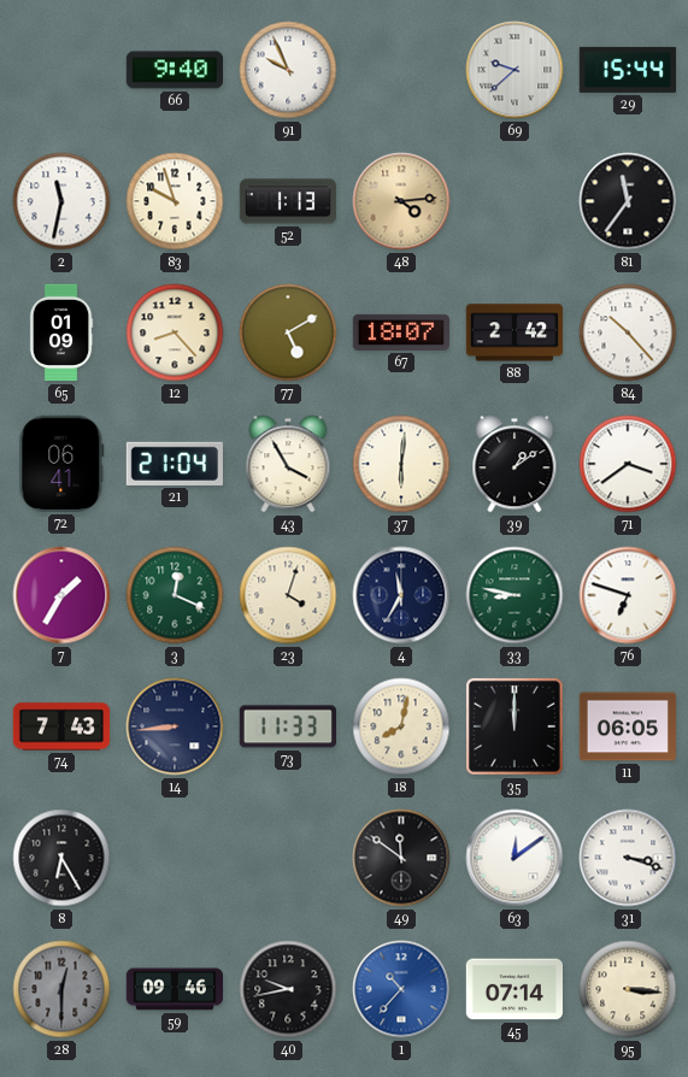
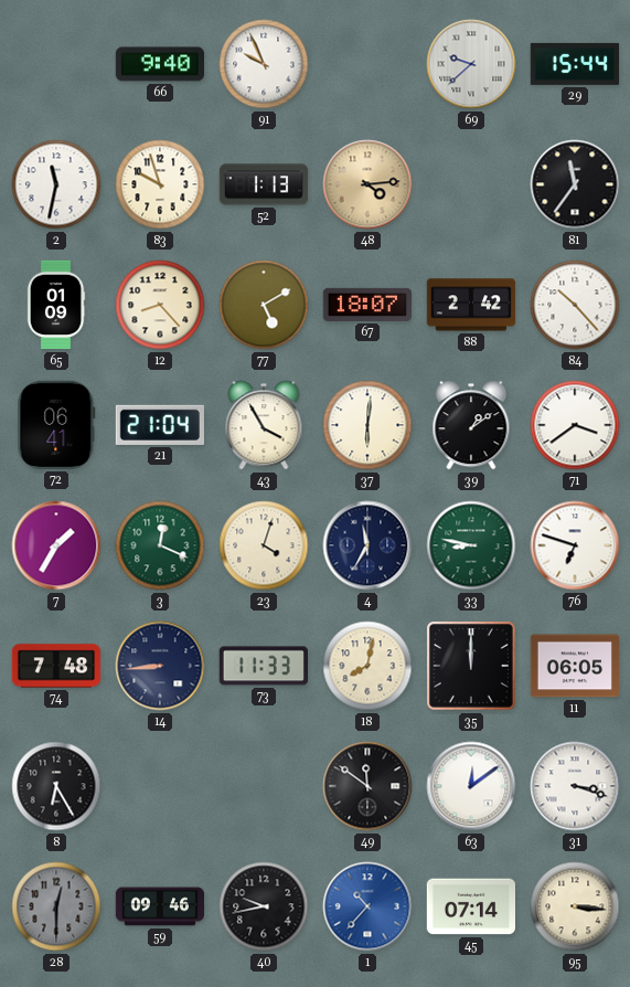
74: 7:43 -> 7:48
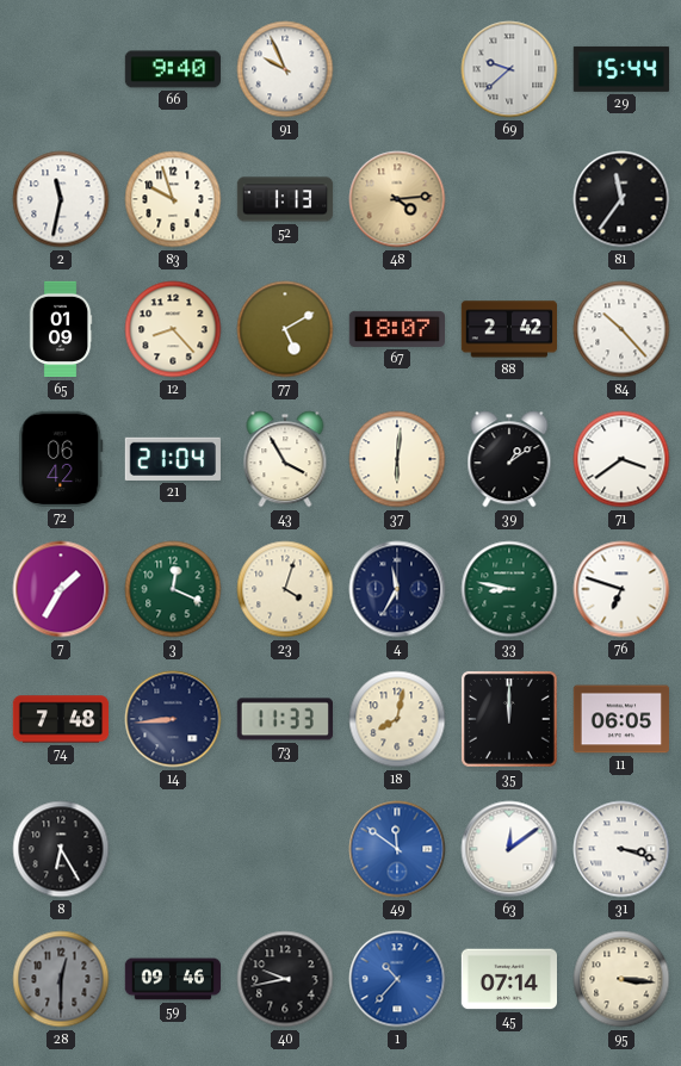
72: 06:41 -> 06:42
49 dial: black -> blue
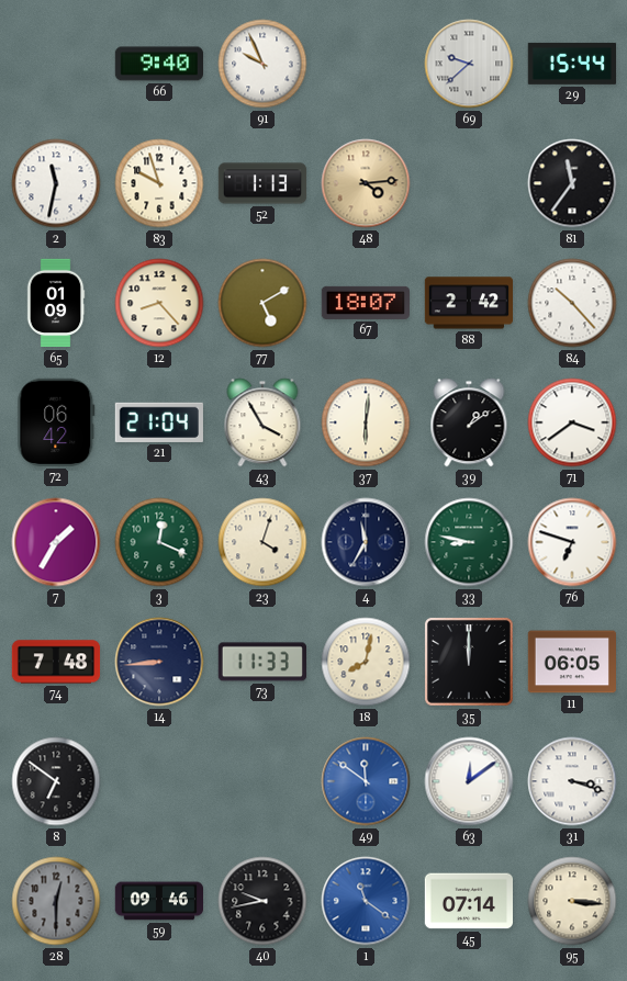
8: 6:25 -> 6:51
1: 10:37 -> 11:21
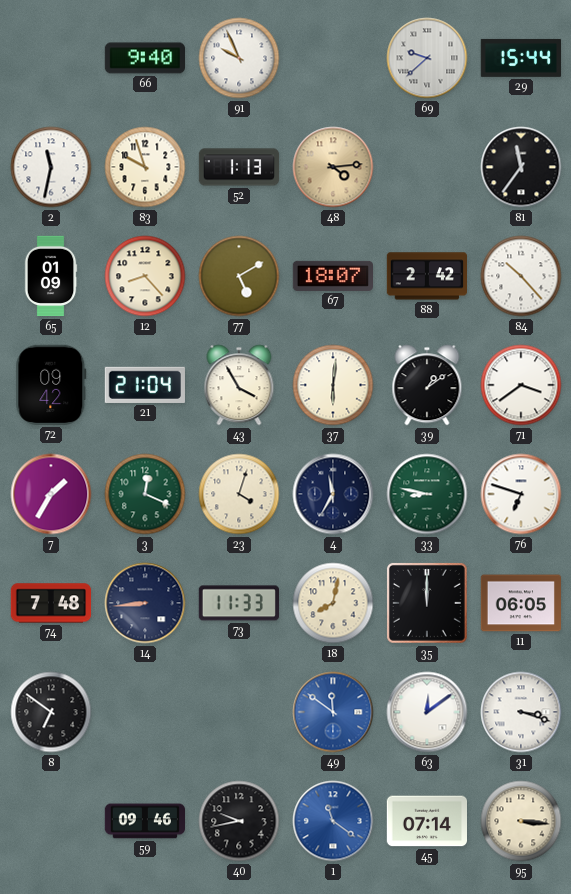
72: 06:42 -> 09:42
28: 12:30 -> none
